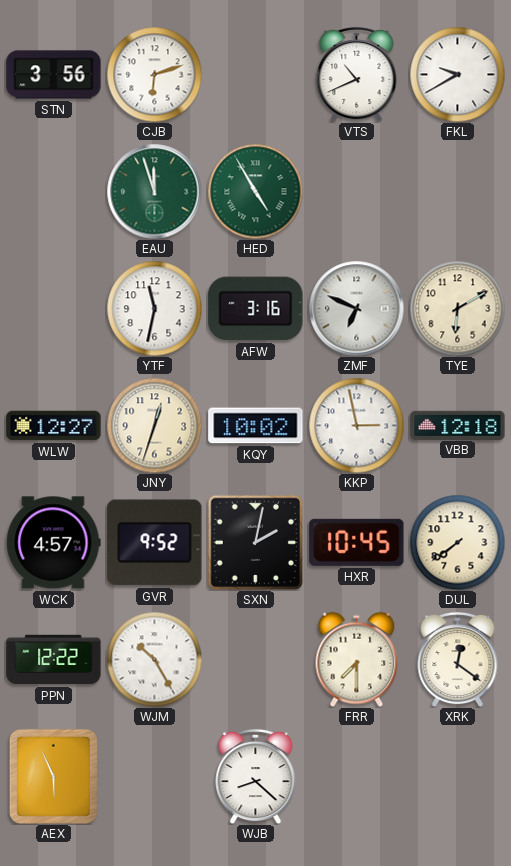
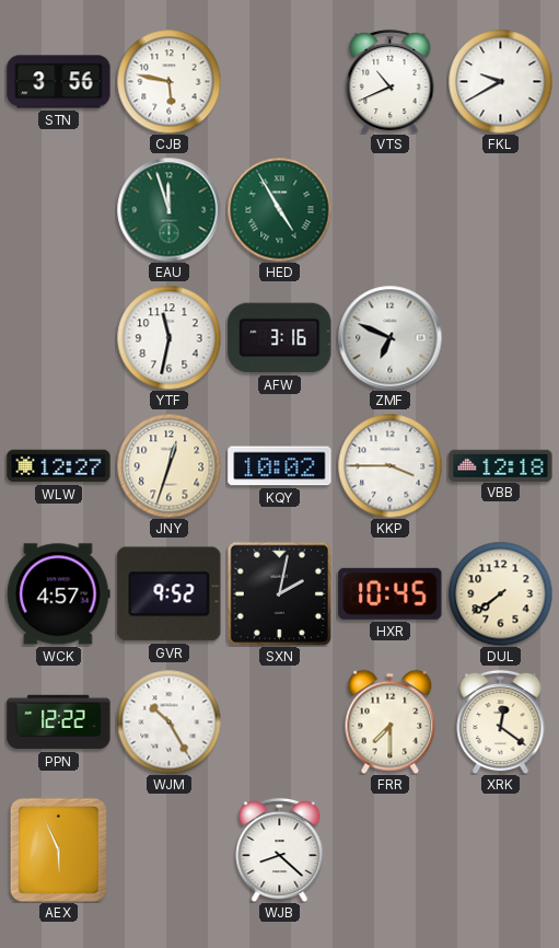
CJB: 6:12 -> 5:47
TYE: 6:10 -> none
KKP: 2:58 -> 3:45
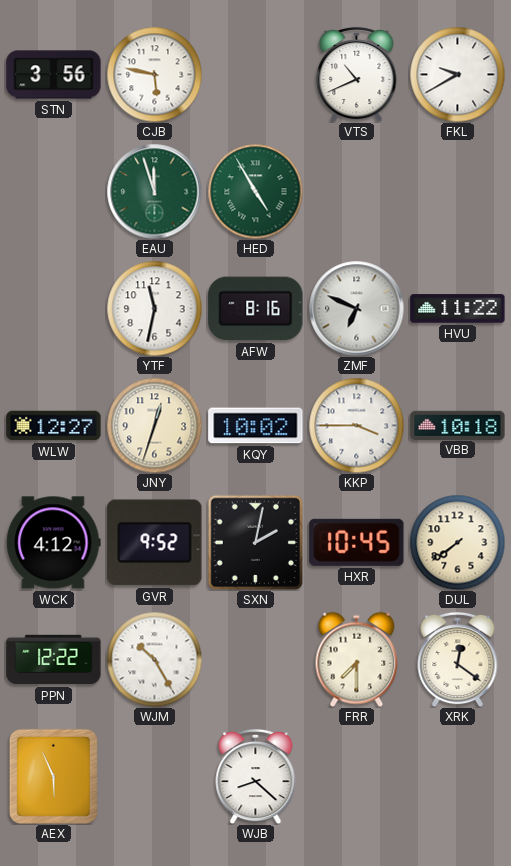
AFW: 3:16 -> 8:16
HVU: none -> 11:22
VBB: 12:18 -> 10:18
WCK: 4:57 -> 4:12
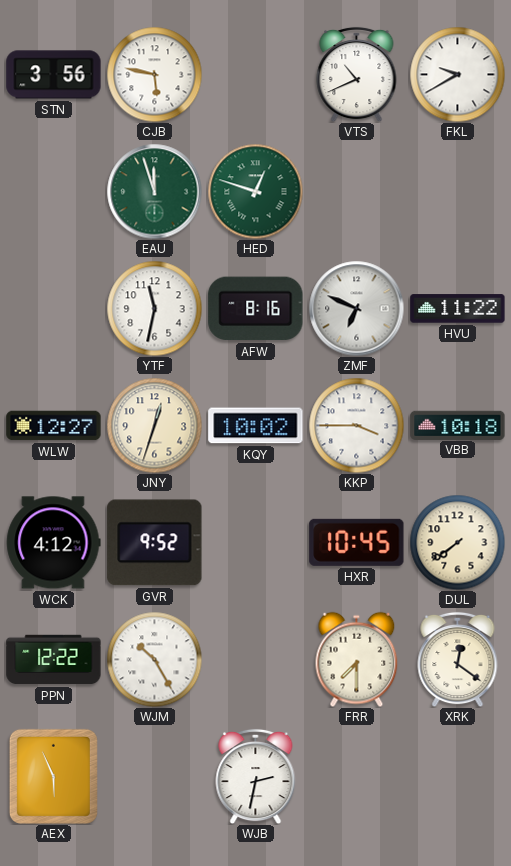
HED: 4:55 -> 12:48
SXN: 2:02 -> none
WJB: 8:22 -> 2:32
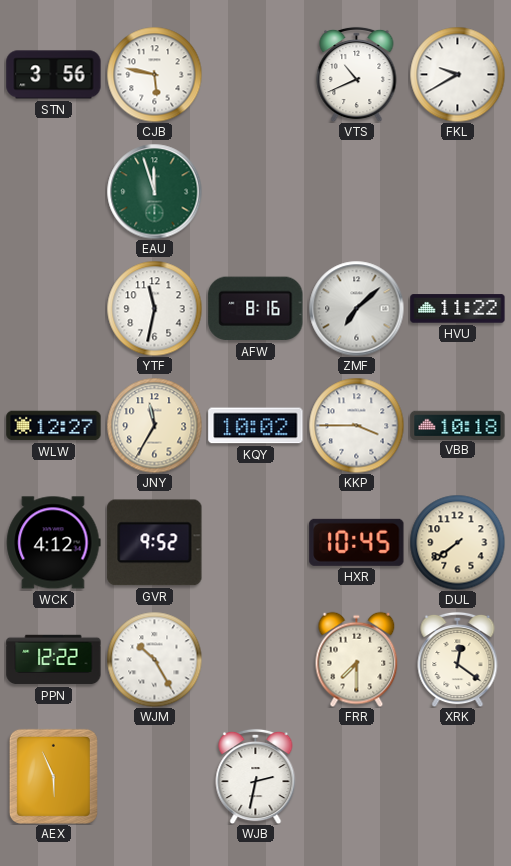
HED: 12:48 -> none
ZMF: 6:49 -> 7:08
JNY: 12:33 -> 11:35
